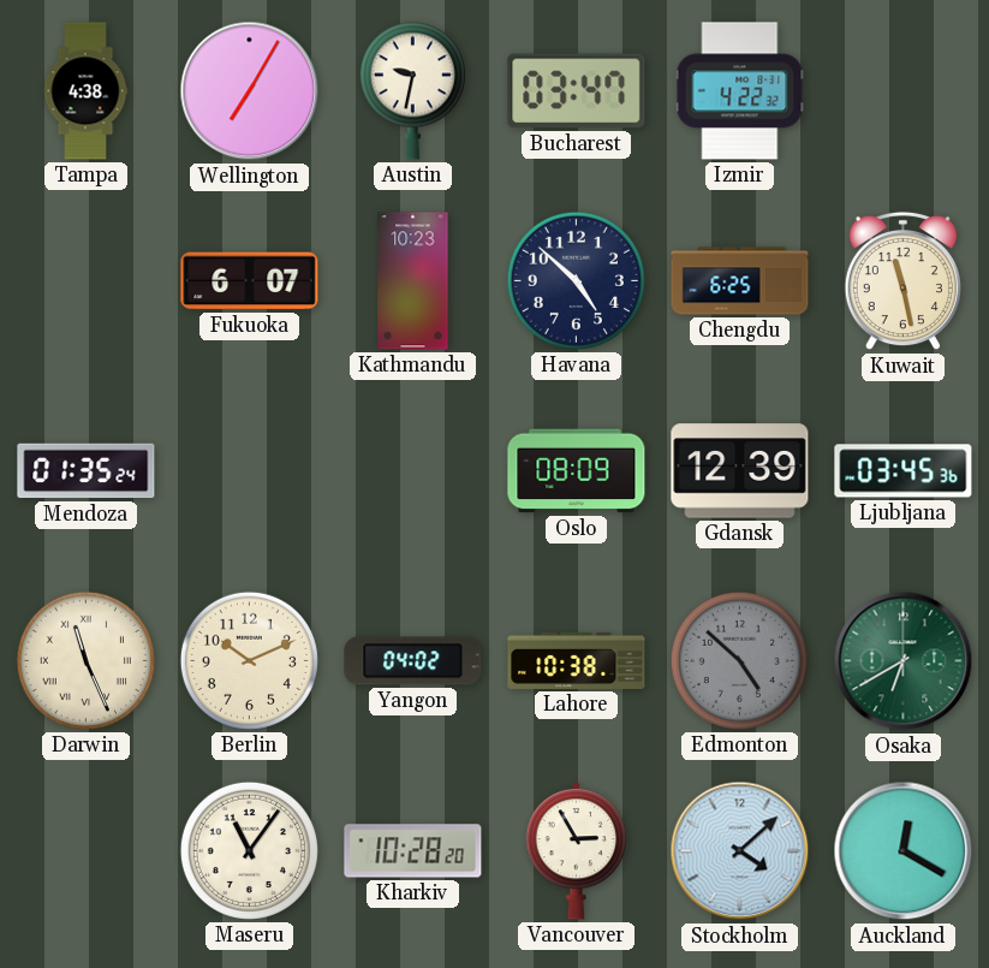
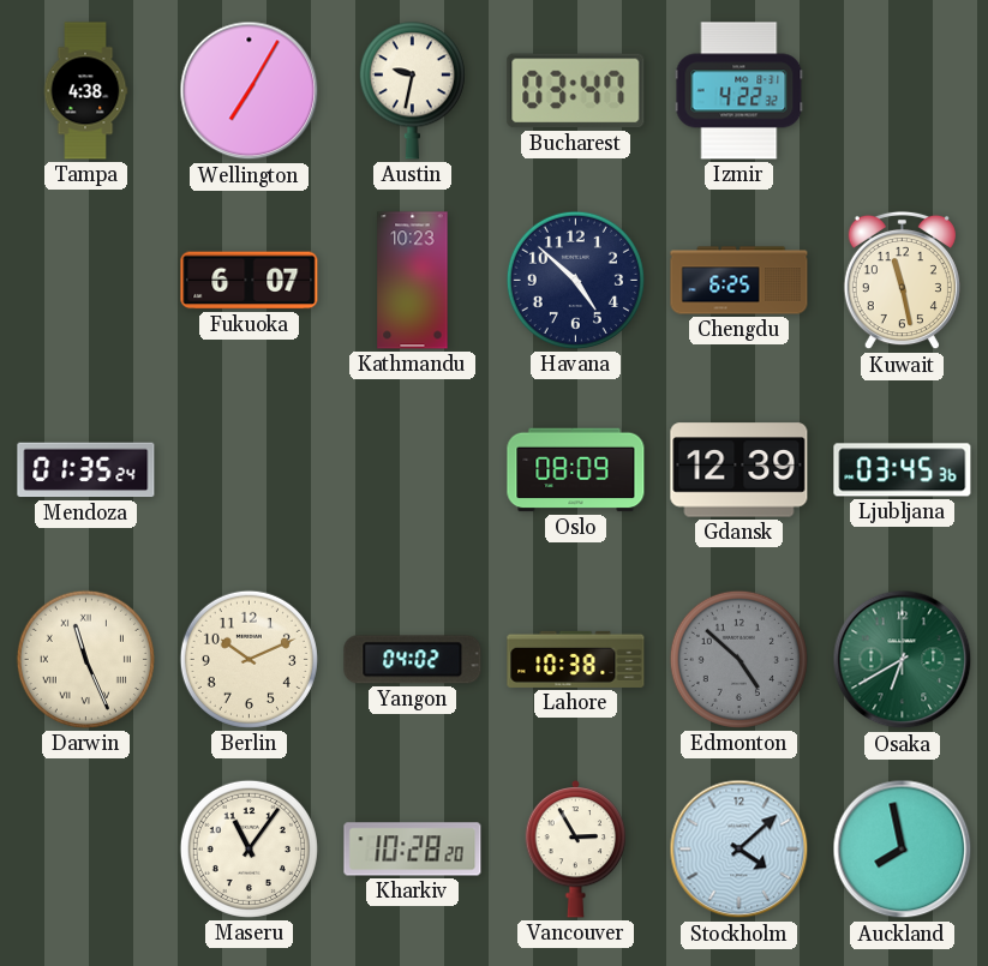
Auckland: 12:20 -> 7:58
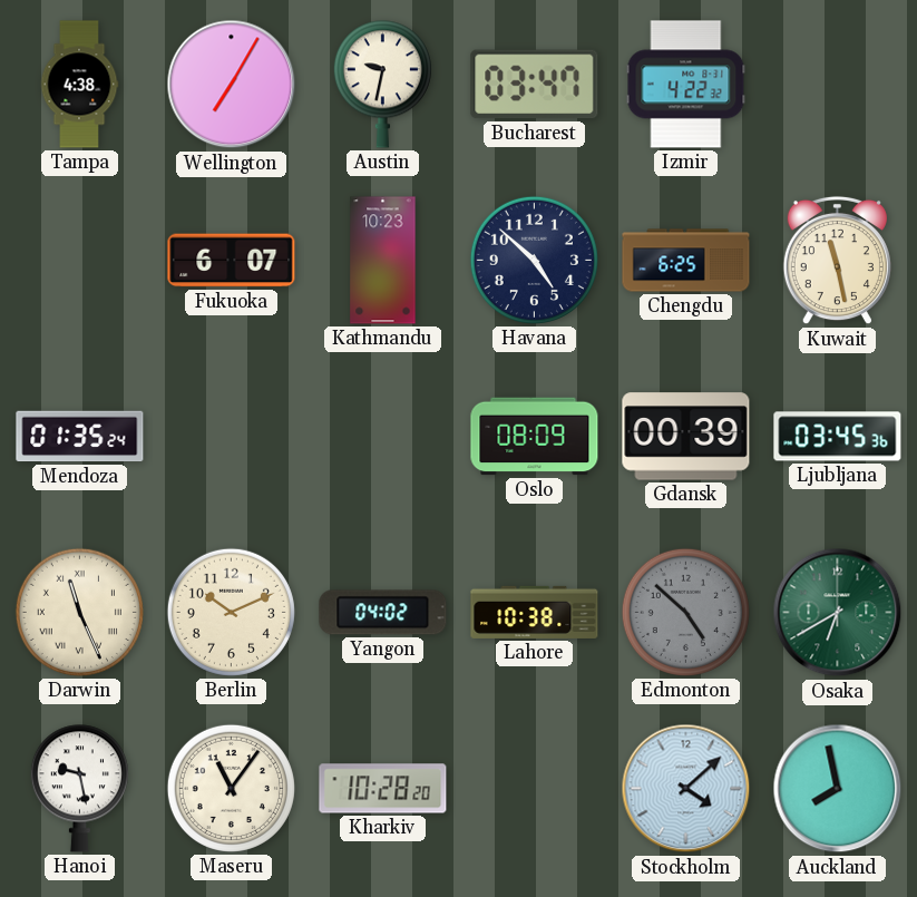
Gdansk: 12:39 -> 00:39
Hanoi: none -> 9:28
Vancouver: 2:55 -> none
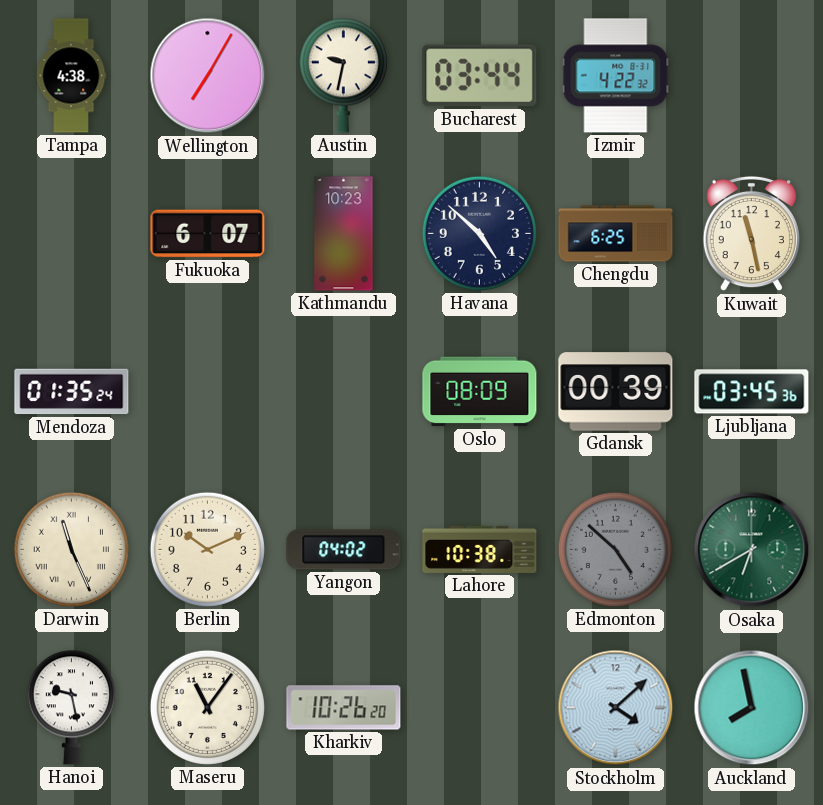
Bucharest: 03:47 -> 03:44
Kharkiv: 10:28 -> 10:26
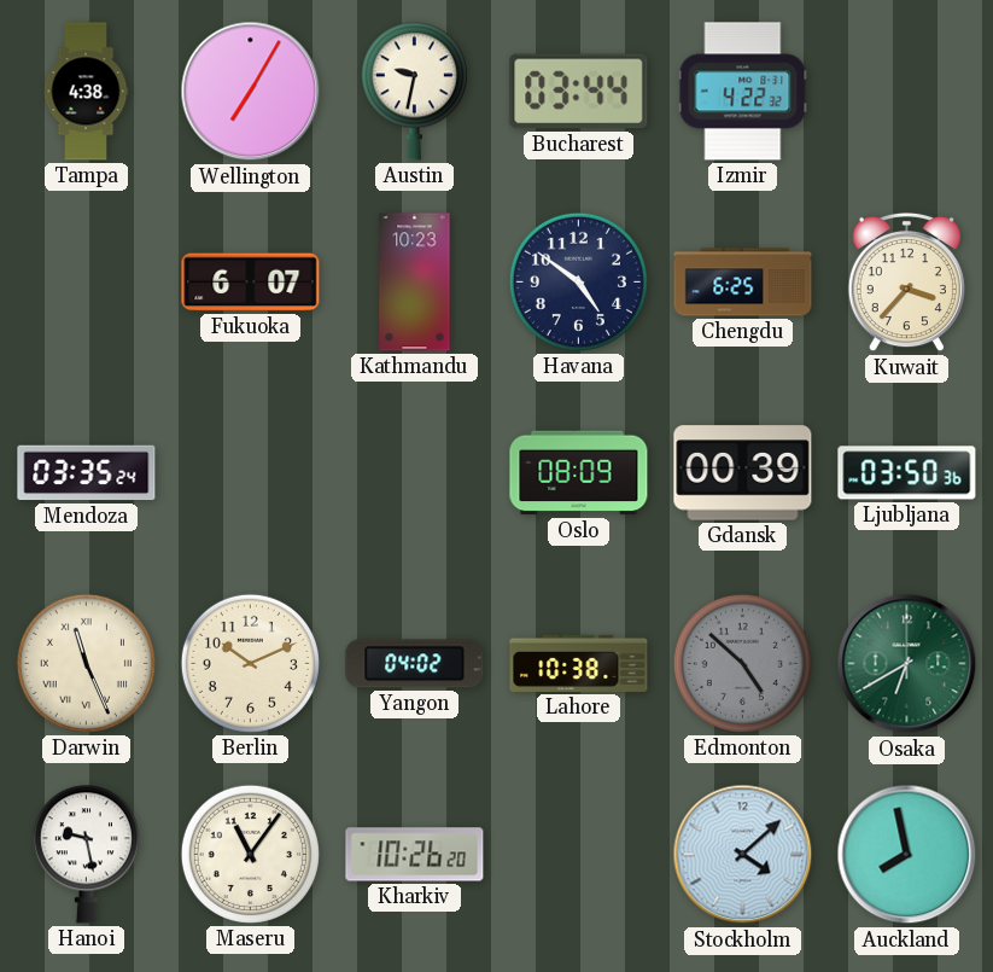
Havana: 4:52 -> 4:51
Kuwait: 11:28 -> 3:37
Mendoza: 01:35 -> 03:35
Ljubljana: 03:45 -> 03:50
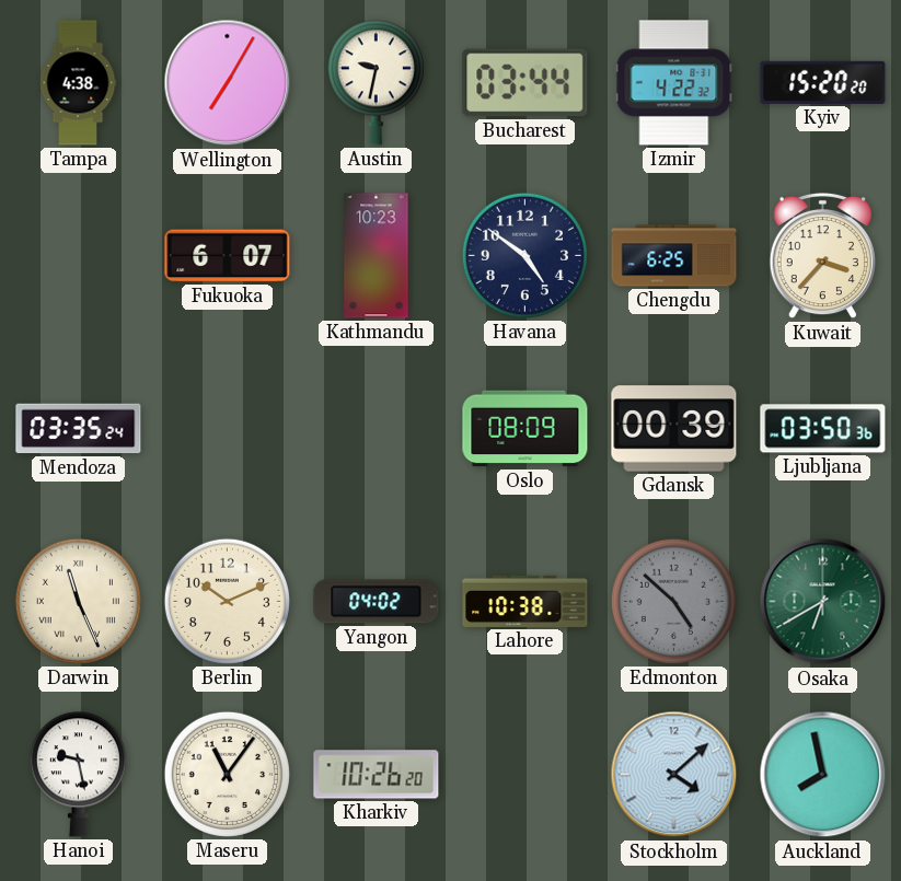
Kyiv: none -> 15:20
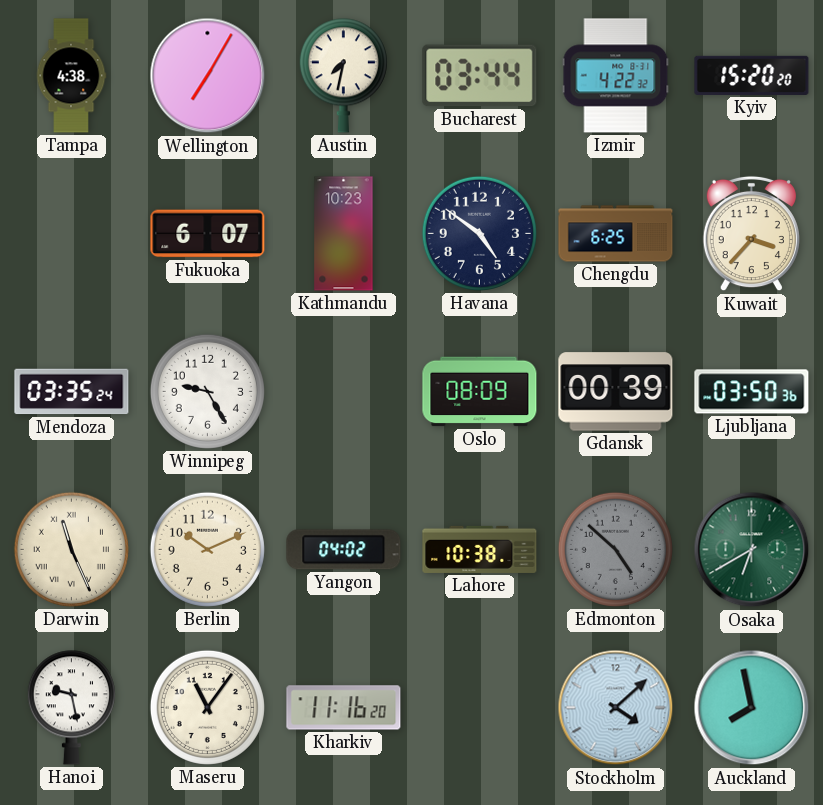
Austin: 9:32 -> 7:32
Winnipeg: none -> 9:25
Kharkiv: 10:26 -> 11:16
